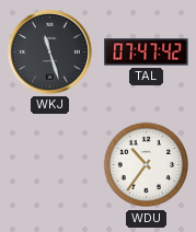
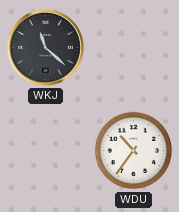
WKJ: 11:27 -> 11:22
TAL: 07:47 -> none
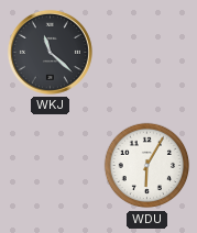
WDU: 10:36 -> 6:05
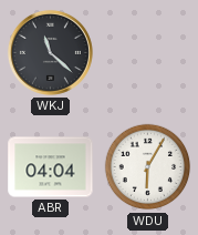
ABR: none -> 04:04
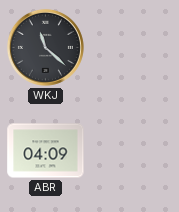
ABR: 04:04 -> 04:09
WDU: 6:05 -> none
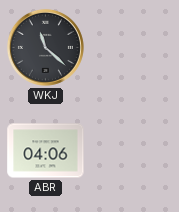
ABR: 04:09 -> 04:06
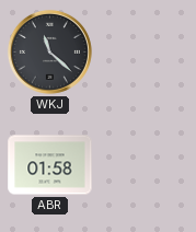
ABR: 04:06 -> 01:58
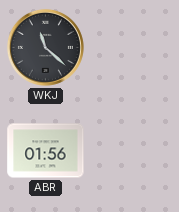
ABR: 01:58 -> 01:56
